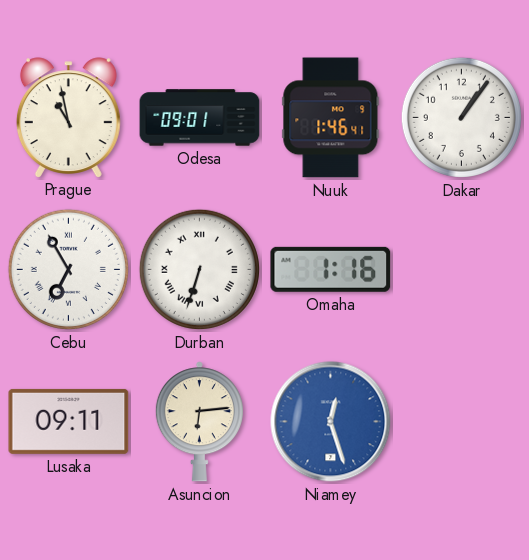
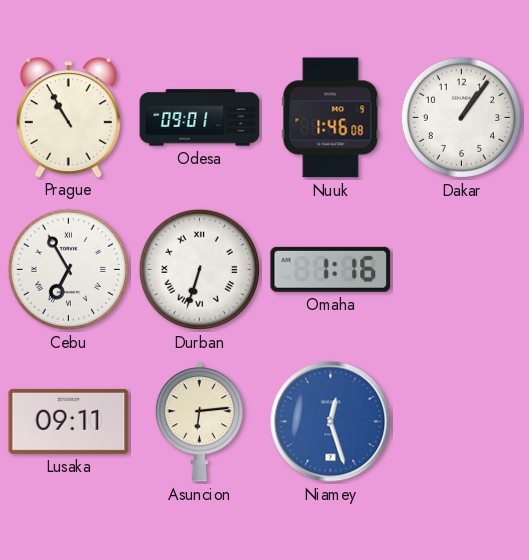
Prague: 10:58 -> 10:55
Nuuk: 1:46:41 -> 1:46:08
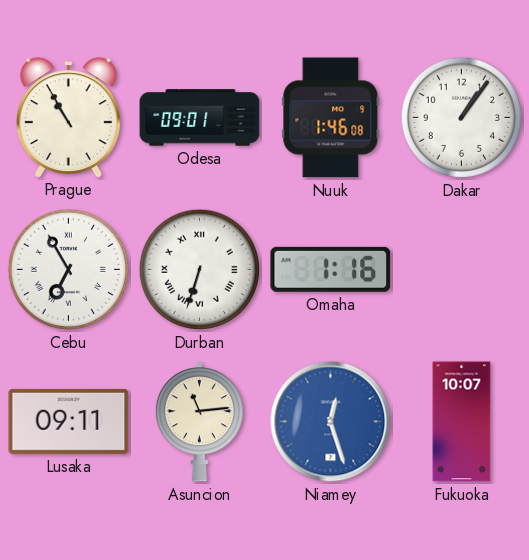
Asuncion: 6:14 -> 11:14
Fukuoka: none -> 10:07
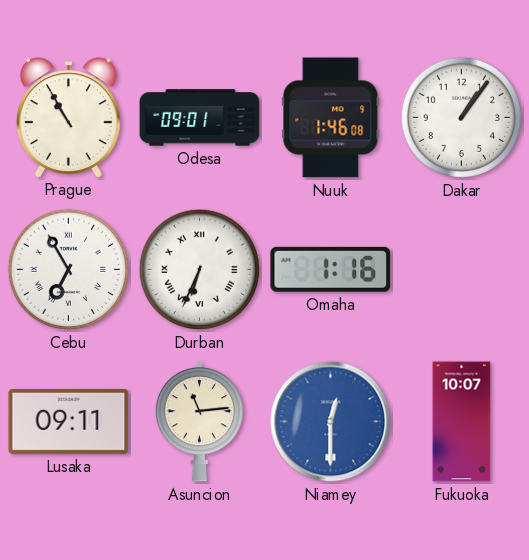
Durban: 6:33 -> 6:34
Niamey: 12:27 -> 12:30
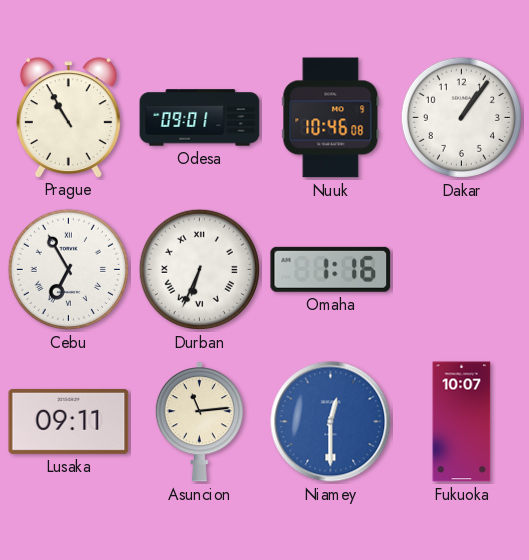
Nuuk: 1:46 -> 10:46
